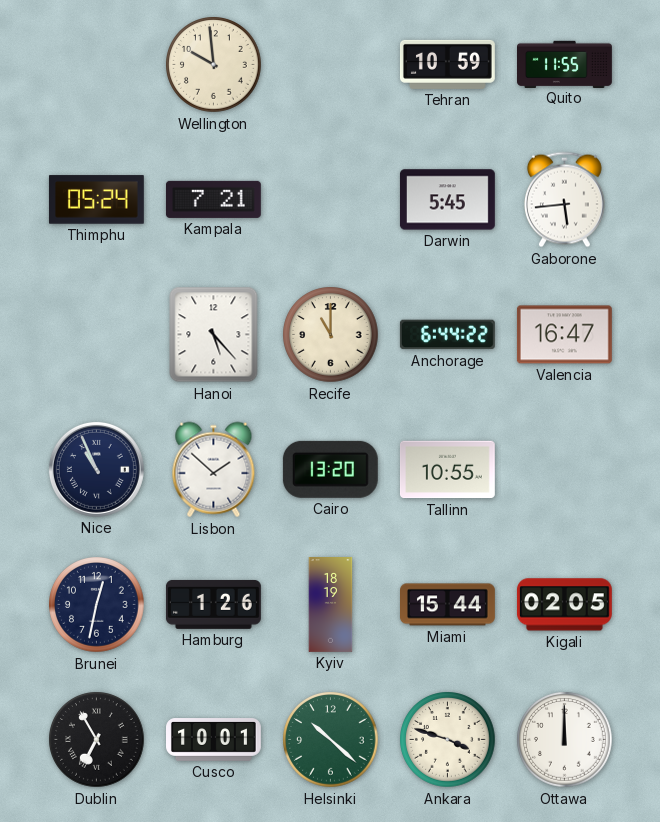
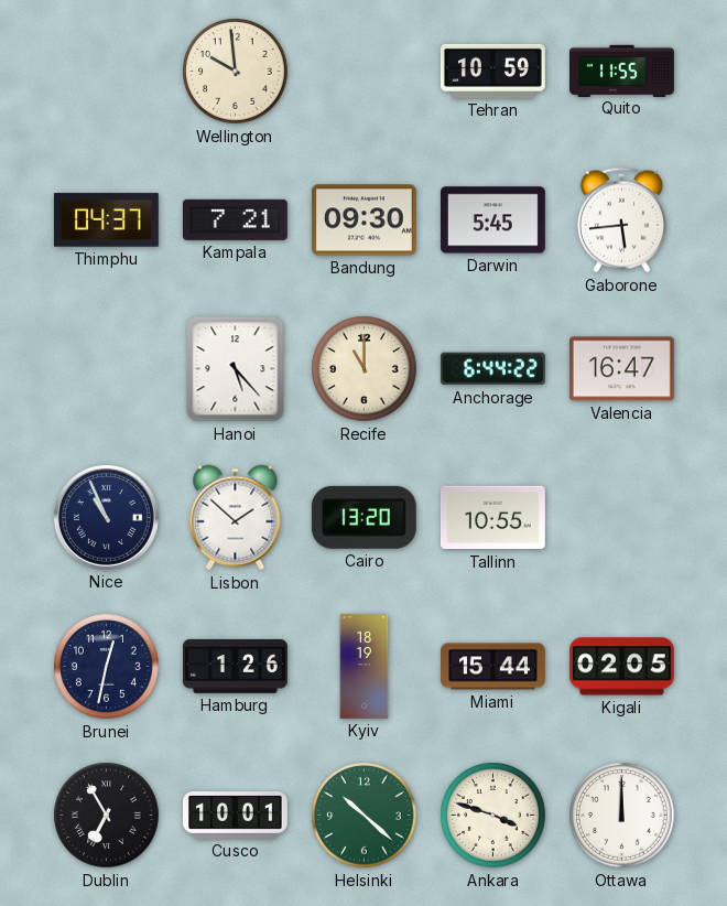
Thimphu: 05:24 -> 04:37
Bandung: none -> 09:30
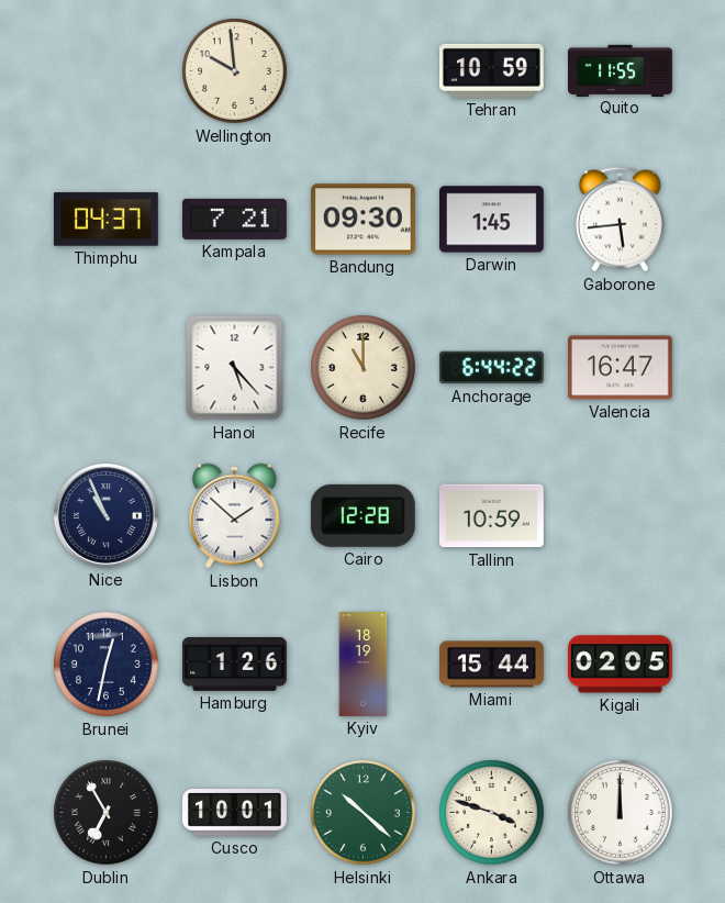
Darwin: 5:45 -> 1:45
Cairo: 13:20 -> 12:28
Tallinn: 10:55 -> 10:59
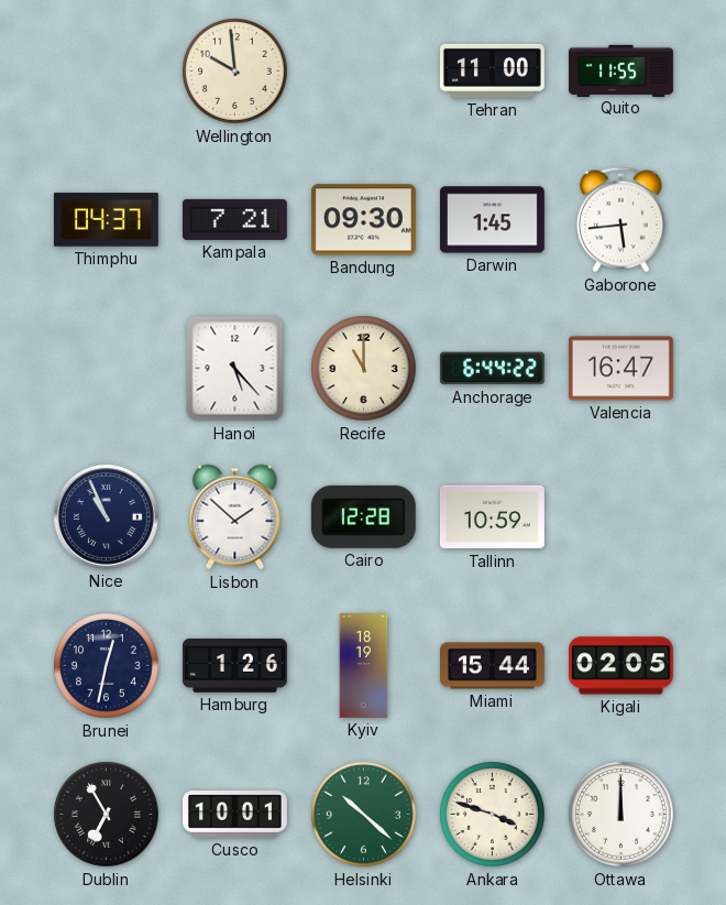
Tehran: 10:59 -> 11:00
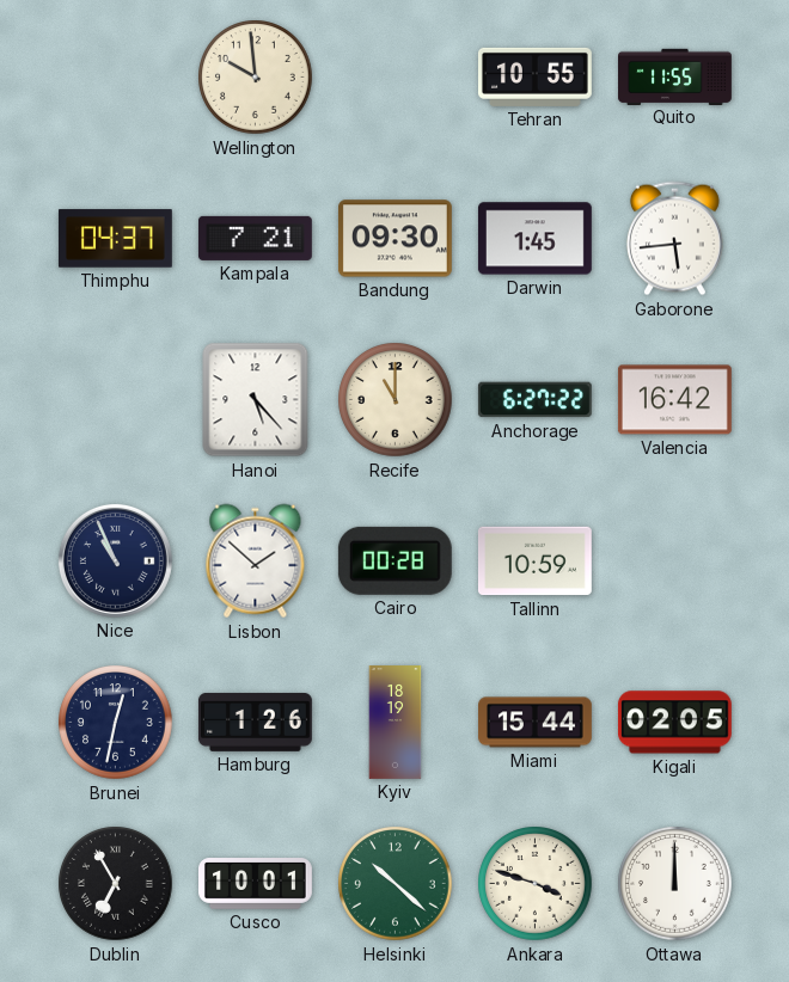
Tehran: 11:00 -> 10:55
Anchorage: 6:44 -> 6:27
Valencia: 16:47 -> 16:42
Cairo: 12:28 -> 00:28
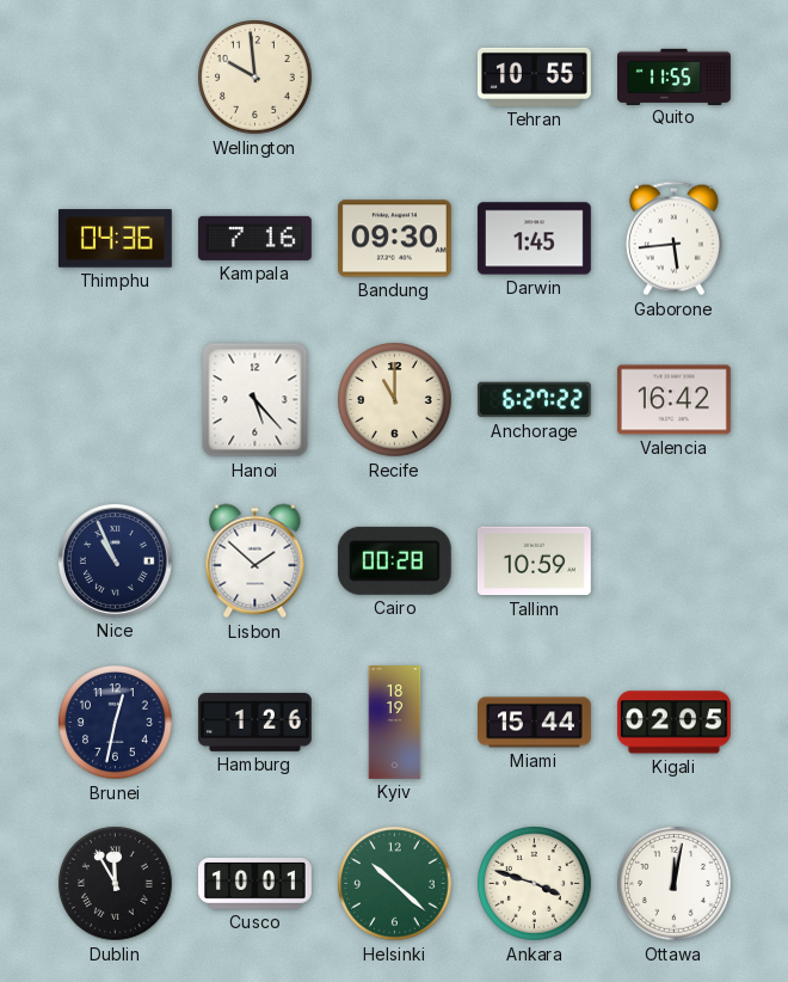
Thimphu: 04:37 -> 04:36
Kampala: 7:21 -> 7:16
Dublin: 6:55 -> 11:55
Ottawa: 12:00 -> 12:02
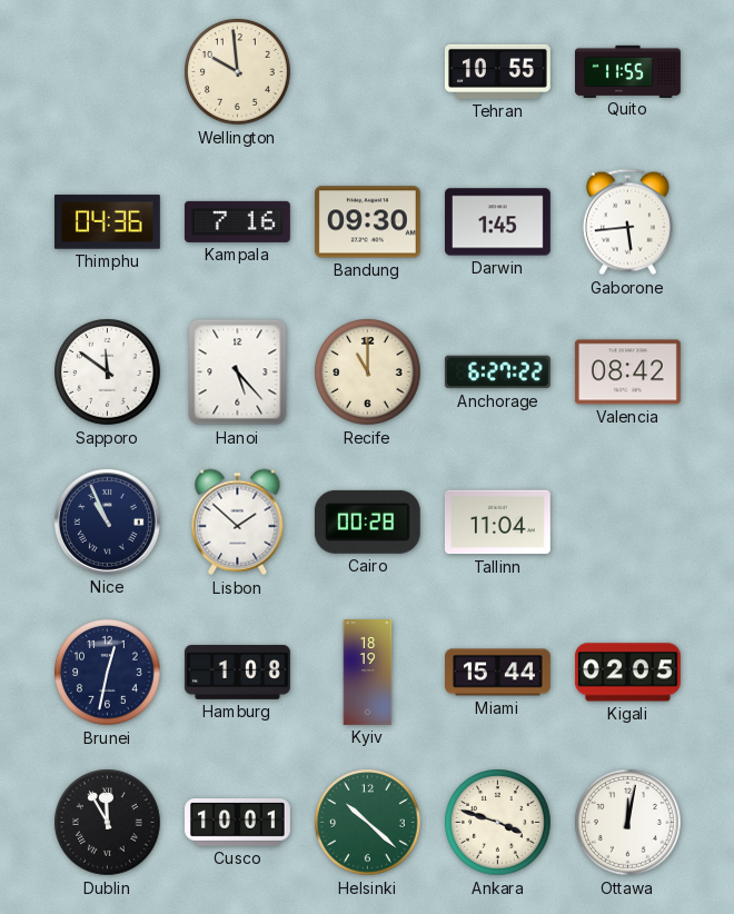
Sapporo: none -> 11:51
Valencia: 16:42 -> 08:42
Tallinn: 10:59 -> 11:04
Hamburg: 1:26 -> 1:08
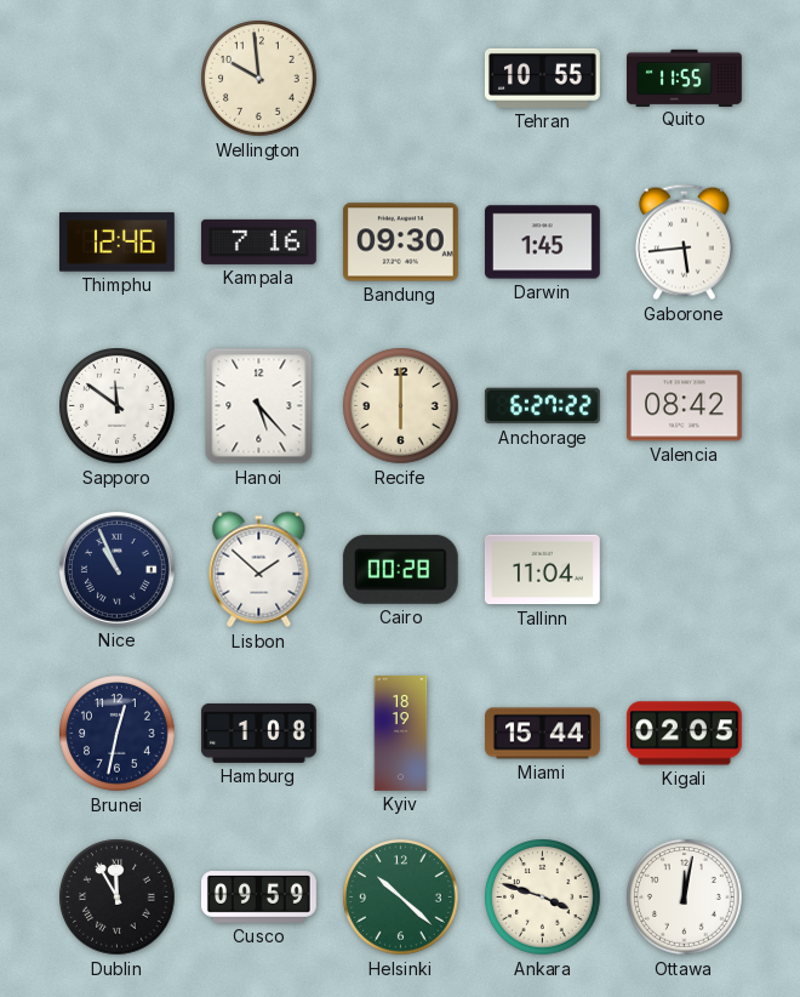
Thimphu: 04:36 -> 12:46
Recife: 11:00 -> 6:00
Cusco: 10:01 -> 09:59
